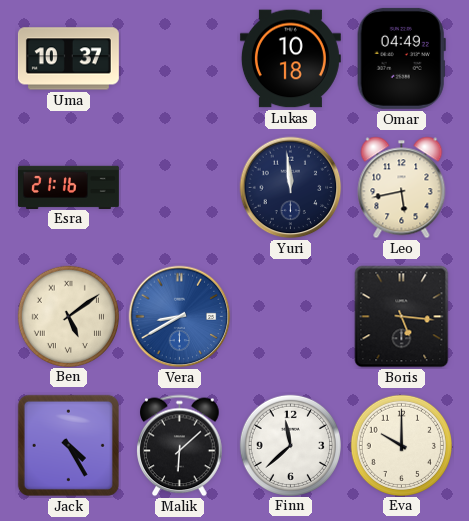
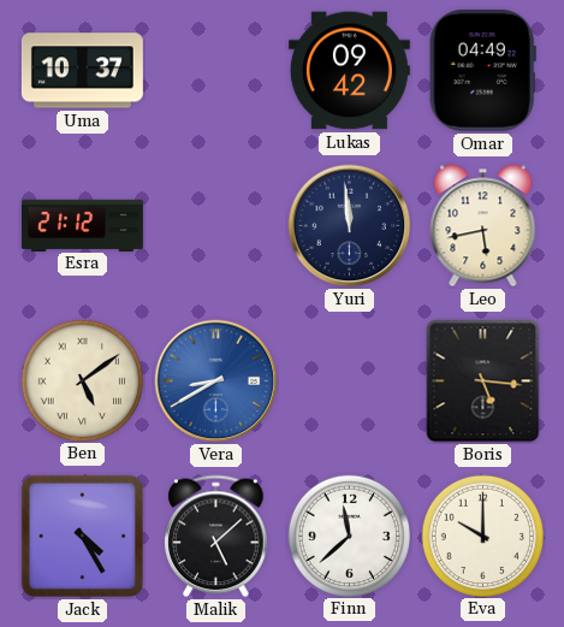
Lukas: 10:18 -> 09:42
Esra: 21:16 -> 21:12
Malik: 6:08 -> 5:08
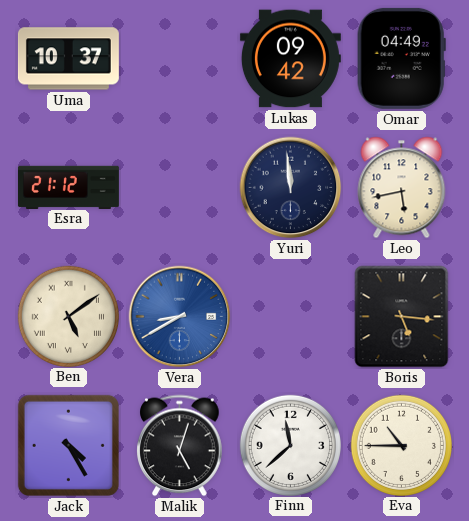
Malik: 5:08 -> 5:03
Eva: 10:00 -> 10:45
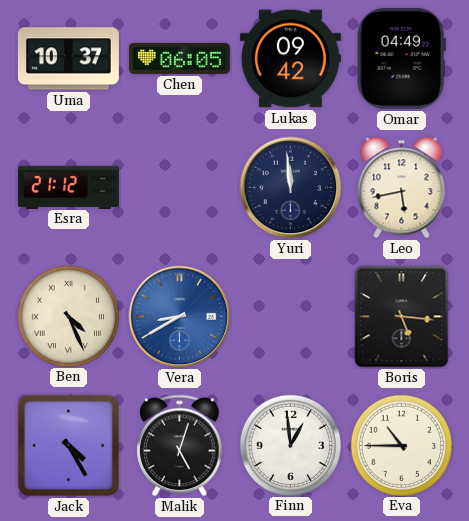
Chen: none -> 06:05
Ben: 5:09 -> 4:26
Finn: 11:38 -> 12:59
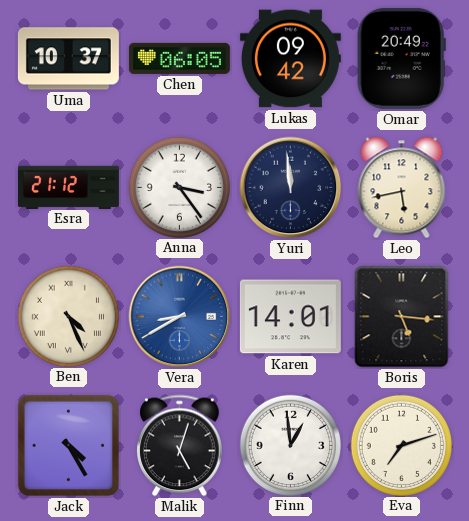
Omar: 04:49 -> 20:49
Anna: none -> 3:24
Karen: none -> 14:01
Eva: 10:45 -> 7:12
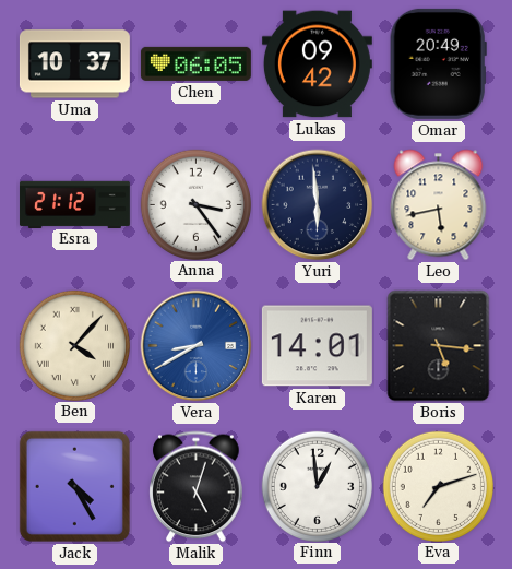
Yuri: 11:59 -> 5:59
Ben: 4:26 -> 4:07
